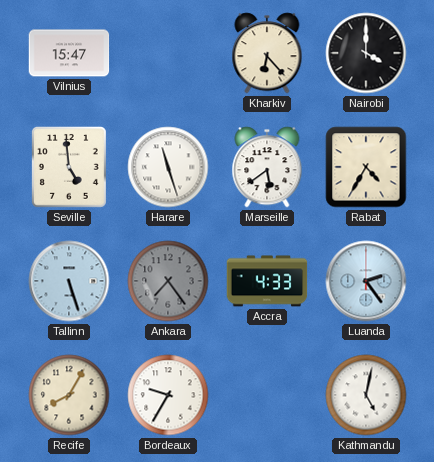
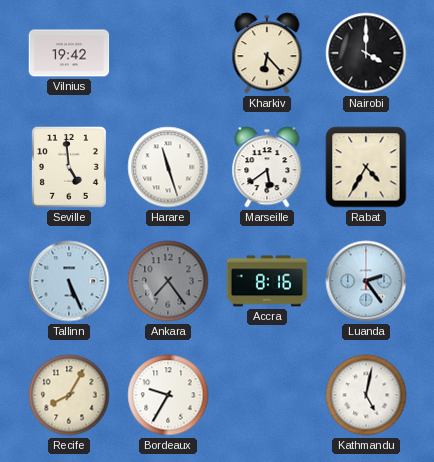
Vilnius: 15:47 -> 19:42
Tallinn: 5:27 -> 5:26
Accra: 4:33 -> 8:16
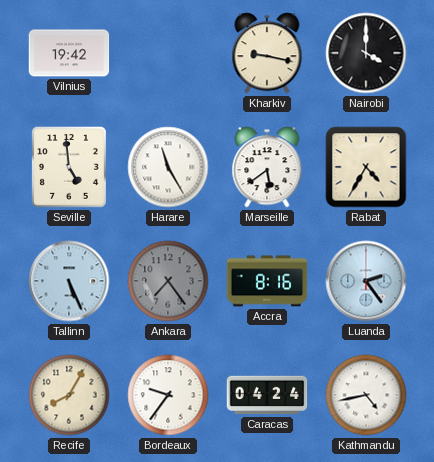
Kharkiv: 6:23 -> 9:17
Harare: 11:27 -> 11:25
Bordeaux: 9:35 -> 9:36
Caracas: none -> 04:24
Kathmandu: 5:02 -> 4:43
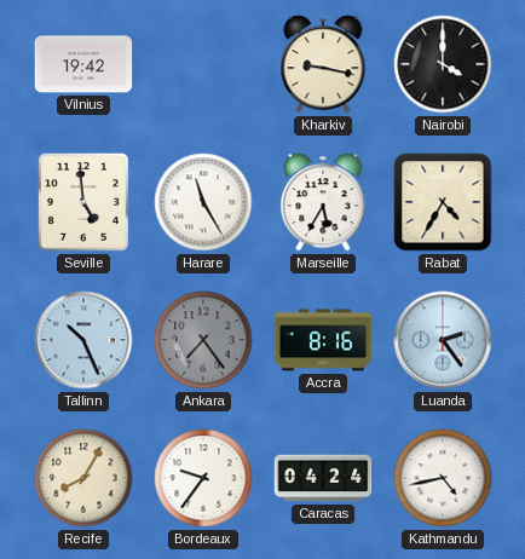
Marseille: 5:39 -> 5:35
Tallinn: 5:26 -> 10:26
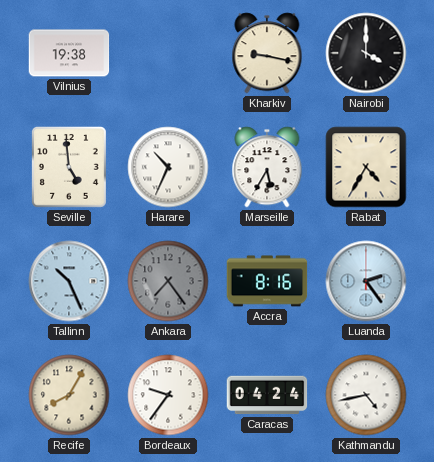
Vilnius: 19:42 -> 19:38
Harare: 11:25 -> 10:34
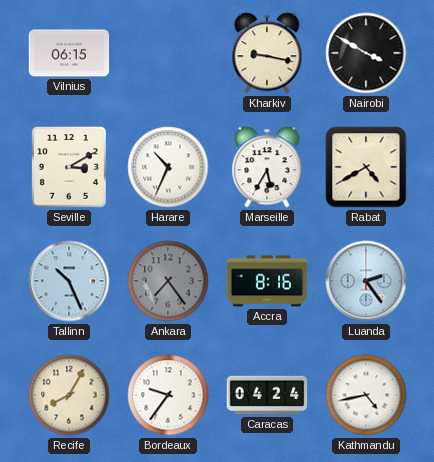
Vilnius: 19:38 -> 06:15
Nairobi: 4:00 -> 3:50
Seville: 4:59 -> 3:10
Rabat: 4:35 -> 4:40
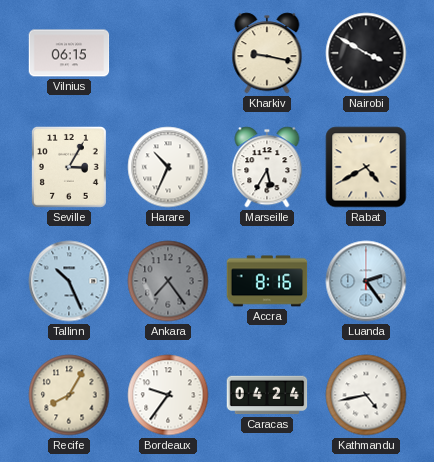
Seville: 3:10 -> 3:05
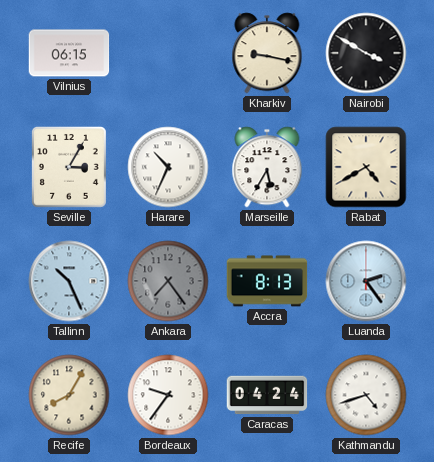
Accra: 8:16 -> 8:13
Kathmandu: 4:43 -> 4:42
